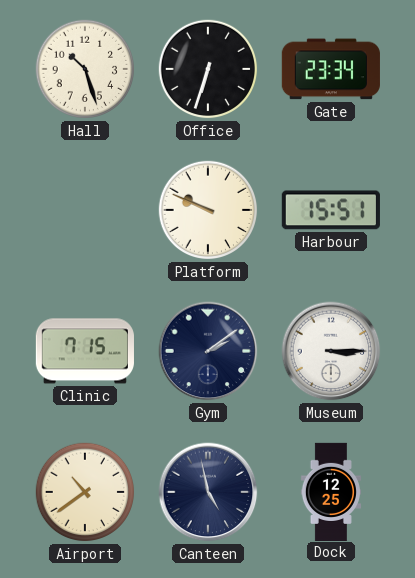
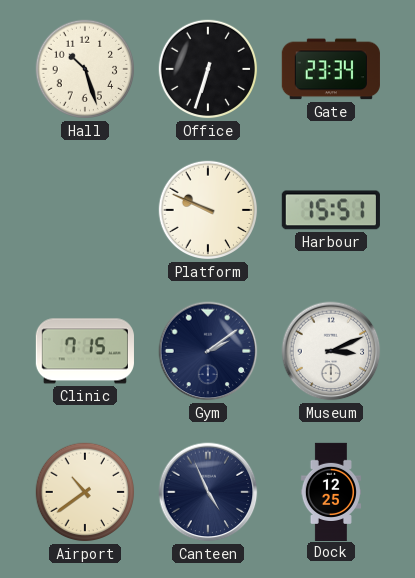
Museum: 3:15 -> 3:11
Canteen: 4:58 -> 4:56
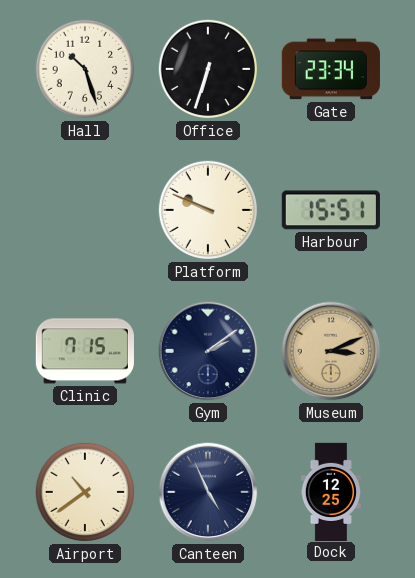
Museum dial: white -> champagne
